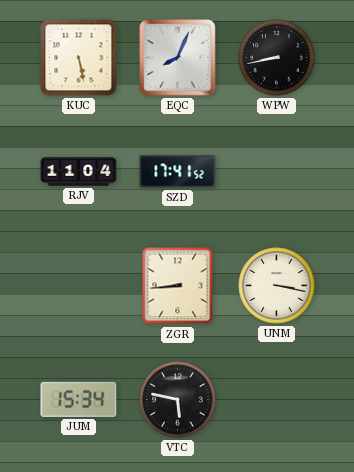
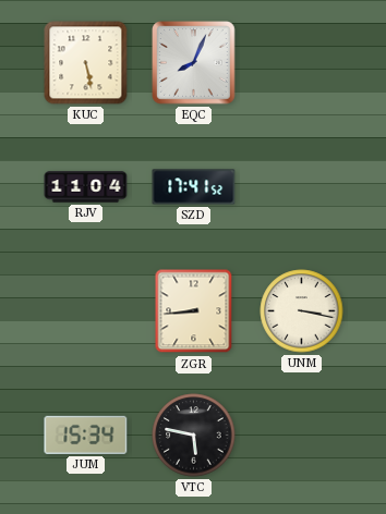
WPW: 8:43 -> none
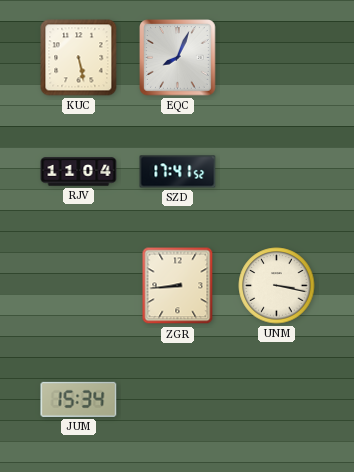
VTC: 5:47 -> none
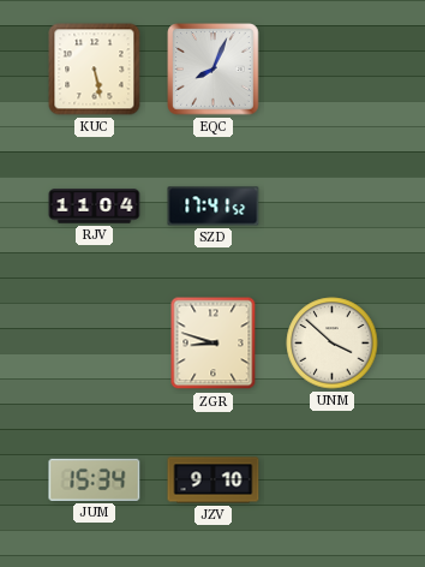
ZGR: 8:44 -> 8:48
UNM: 3:17 -> 3:52
JZV: none -> 9:10
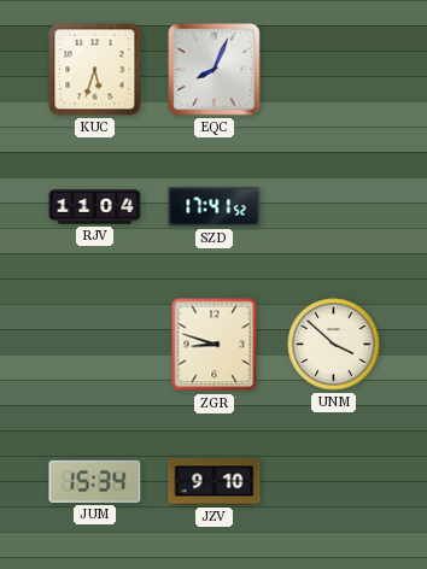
KUC: 5:28 -> 5:33
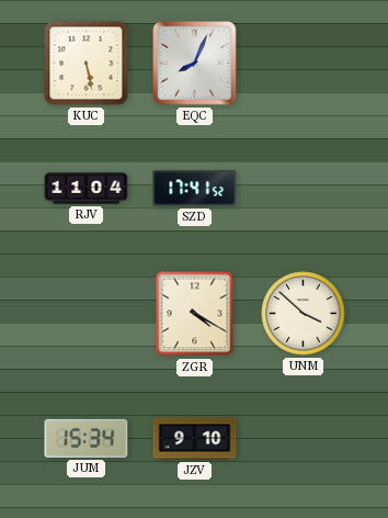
KUC: 5:33 -> 5:28
ZGR: 8:48 -> 4:20
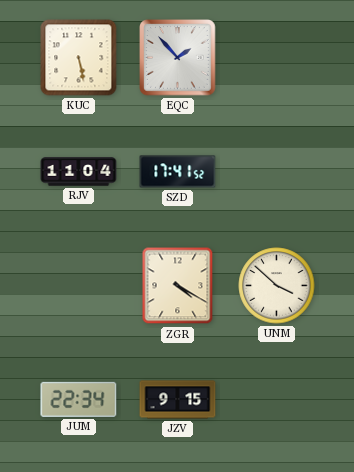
EQC: 8:04 -> 1:53
JUM: 15:34 -> 22:34
JZV: 9:10 -> 9:15
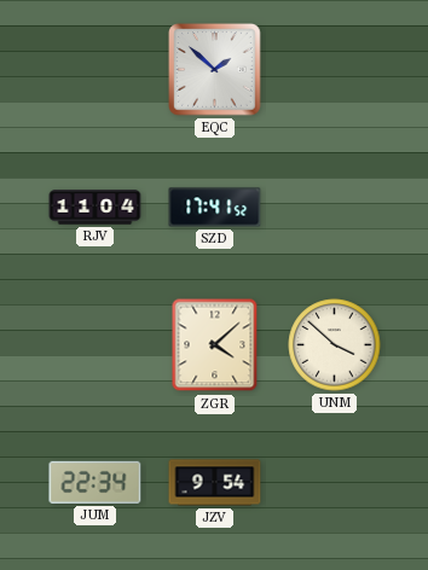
KUC: 5:28 -> none
EQC: 1:53 -> 1:52
ZGR: 4:20 -> 4:08
JZV: 9:15 -> 9:54
